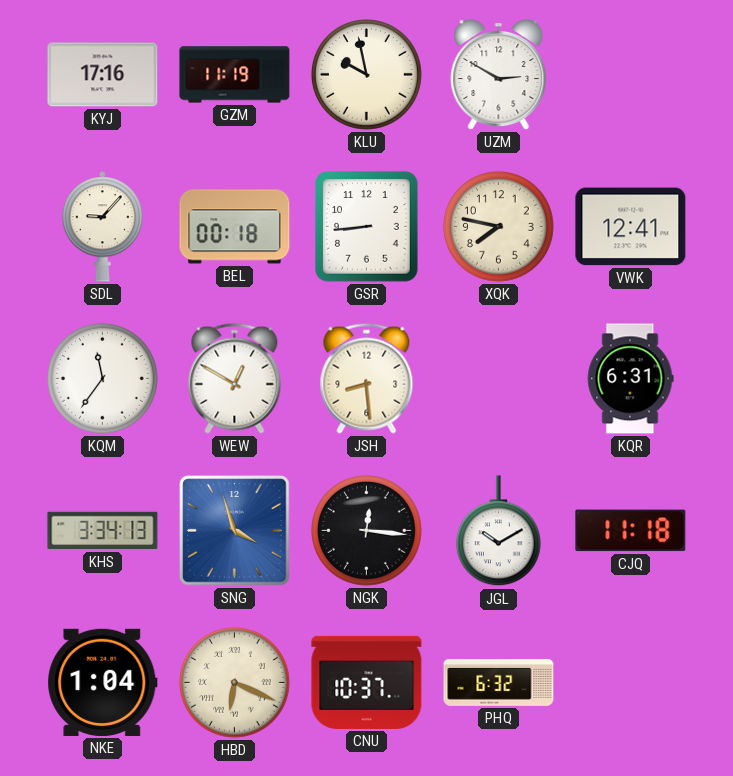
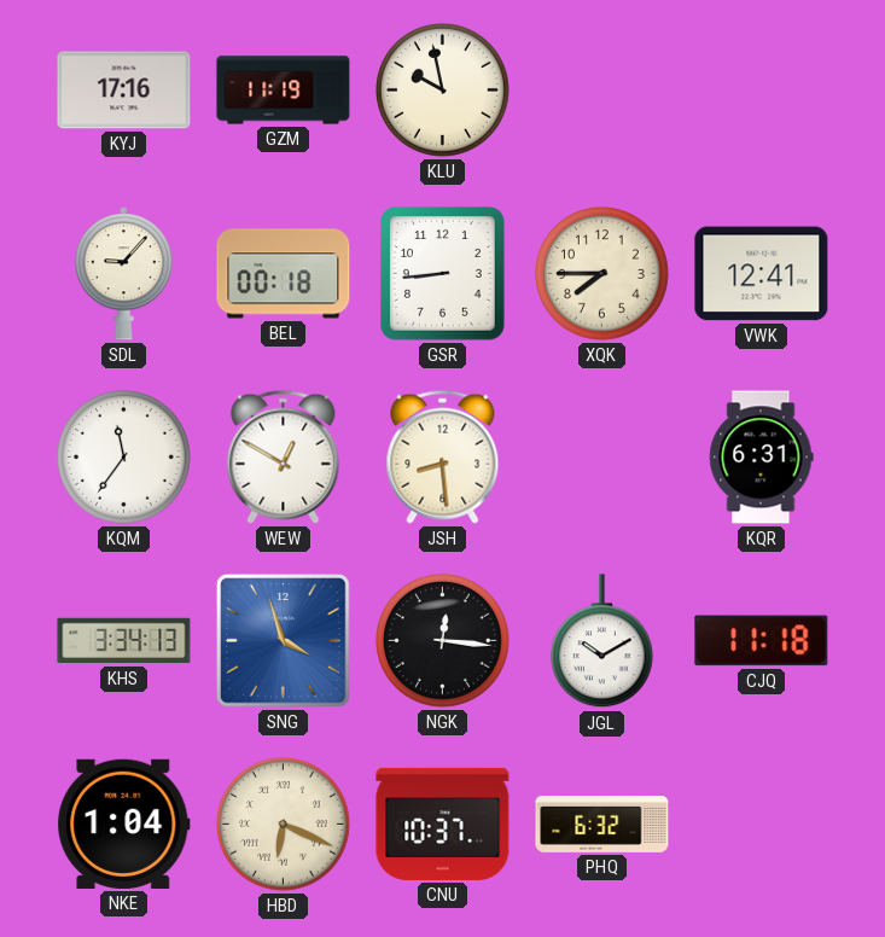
UZM: 2:50 -> none
XQK: 7:47 -> 7:45
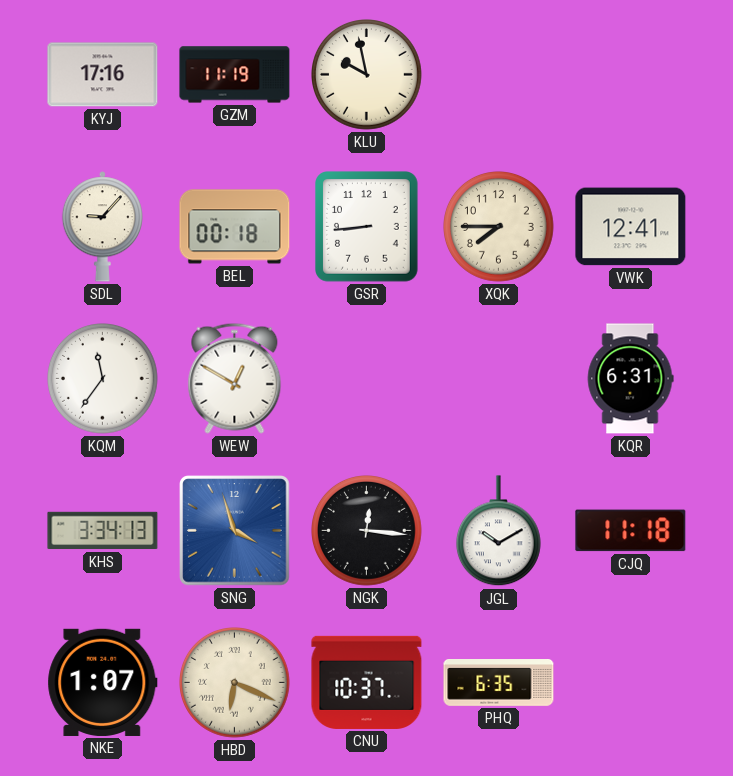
JSH: 8:29 -> none
NKE: 1:04 -> 1:07
PHQ: 6:32 -> 6:35
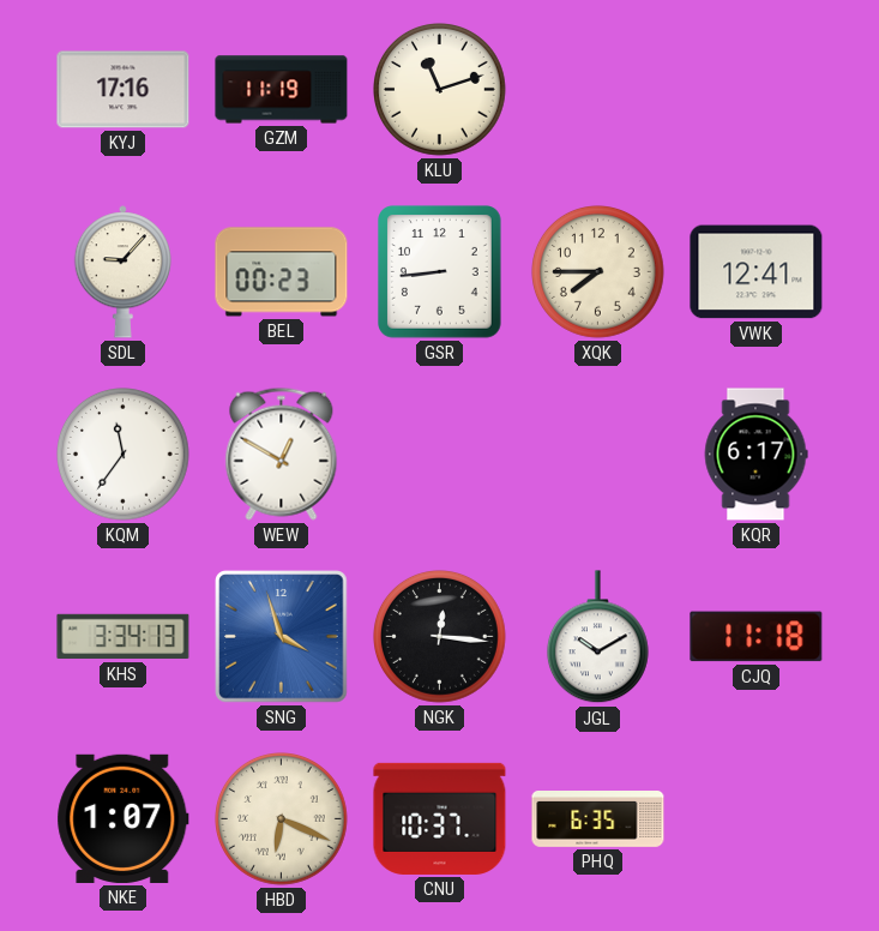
KLU: 9:58 -> 11:12
BEL: 00:18 -> 00:23
KQR: 6:31 -> 6:17
